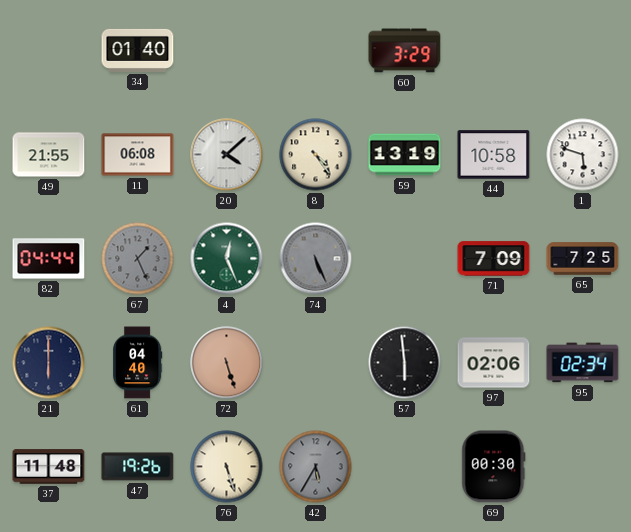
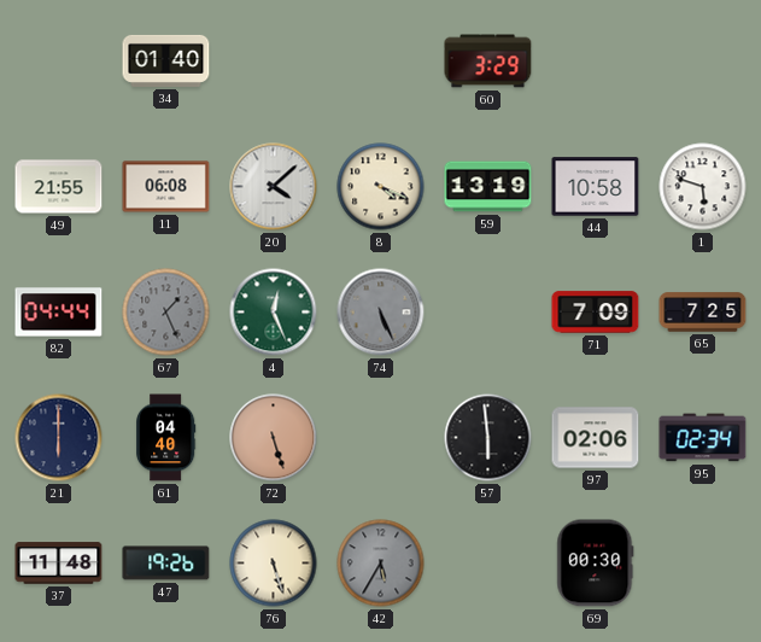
8: 4:24 -> 4:19
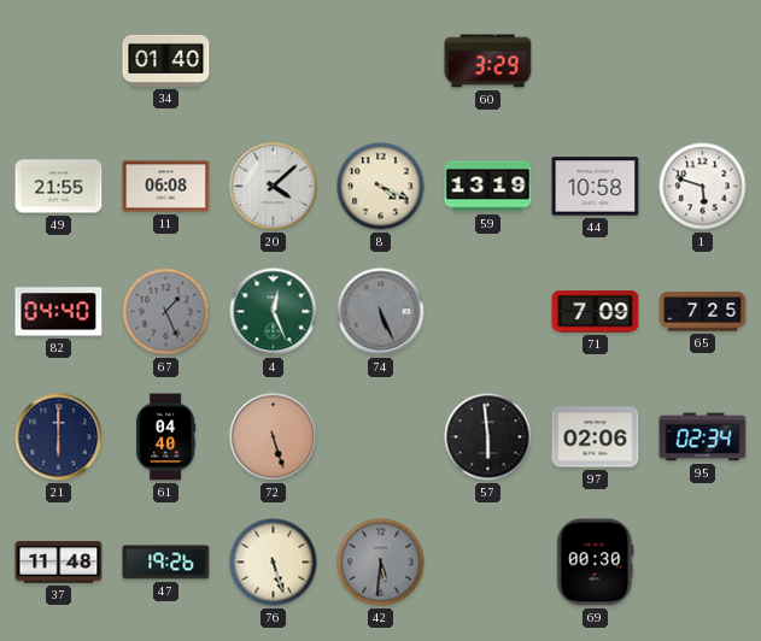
82: 04:44 -> 04:40
42: 5:35 -> 5:31
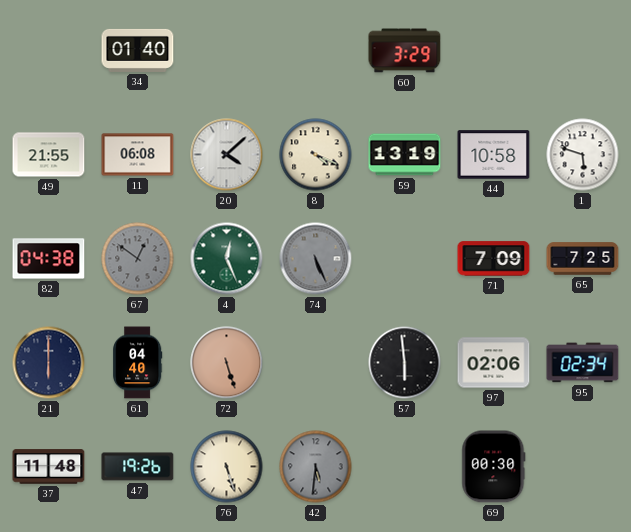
82: 04:40 -> 04:38
67: 1:26 -> 12:51
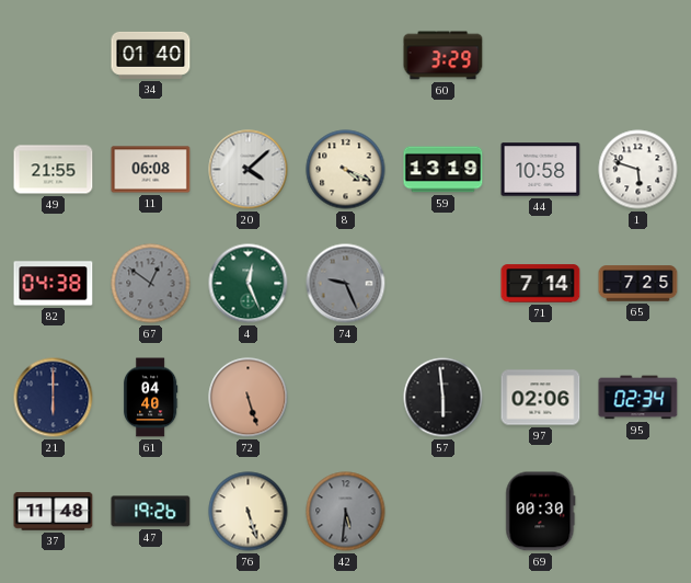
74: 5:26 -> 9:26
71: 7:09 -> 7:14
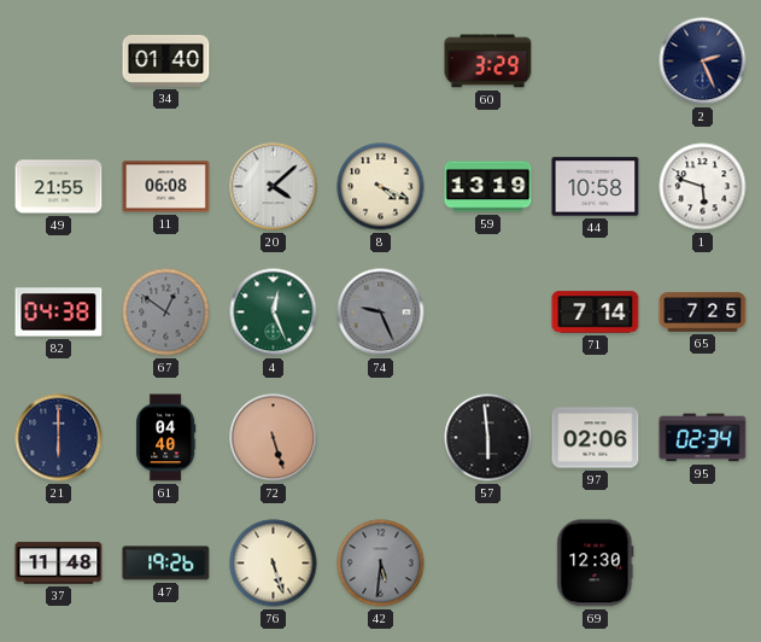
2: none -> 2:26
69: 00:30 -> 12:30
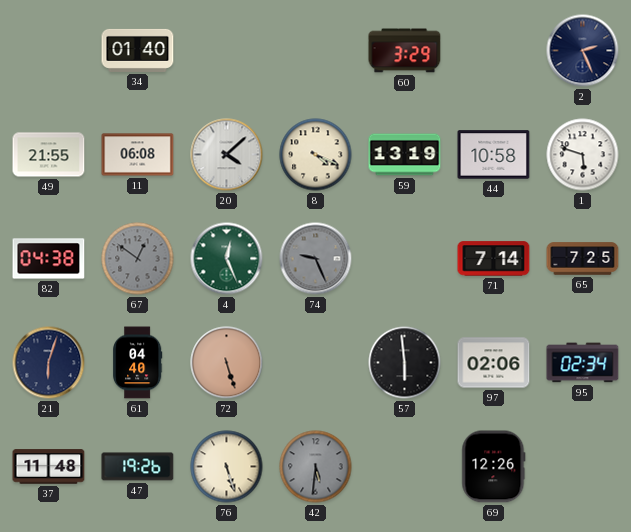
21: 6:00 -> 6:03
69: 12:30 -> 12:26
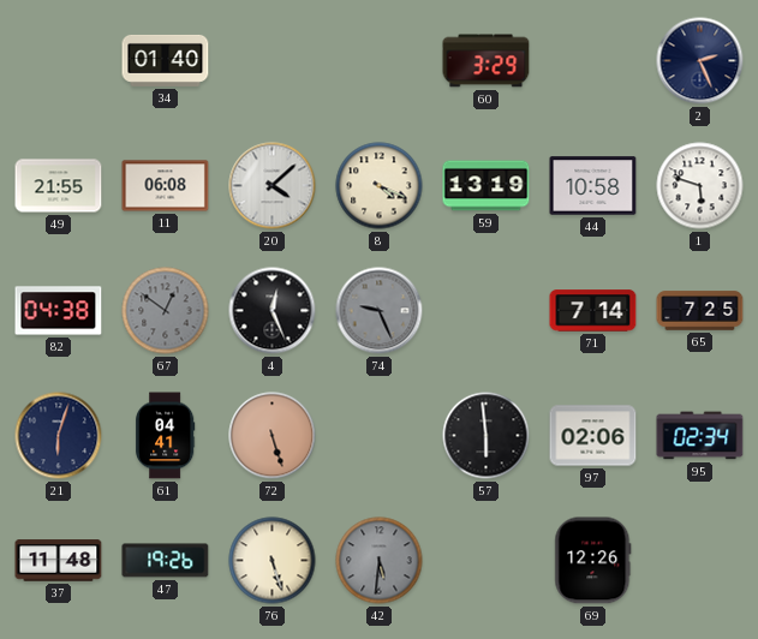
4 dial: green -> black
61: 04:40 -> 04:41
